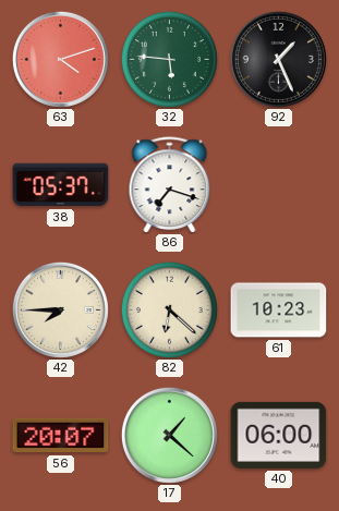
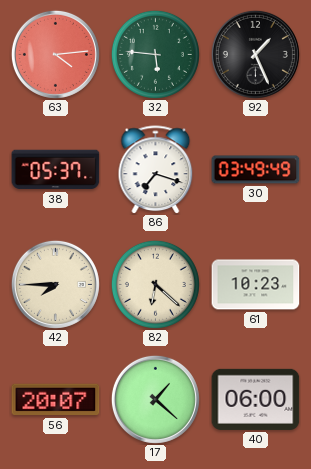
63: 4:12 -> 4:14
30: none -> 03:49
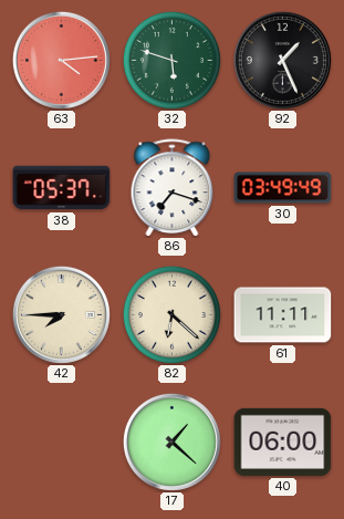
32: 5:46 -> 5:48
61: 10:23 -> 11:11
56: 20:07 -> none
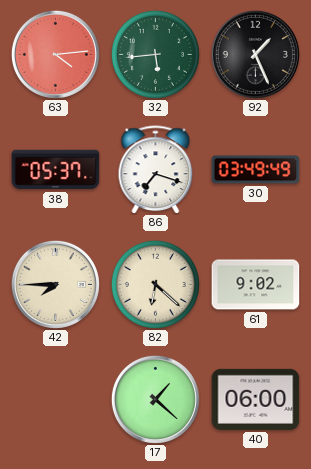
32: 5:48 -> 5:44
61: 11:11 -> 9:02
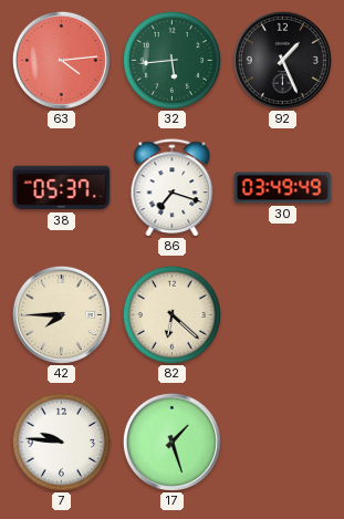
61: 9:02 -> none
7: none -> 9:46
17: 1:22 -> 1:27
40: 06:00 -> none
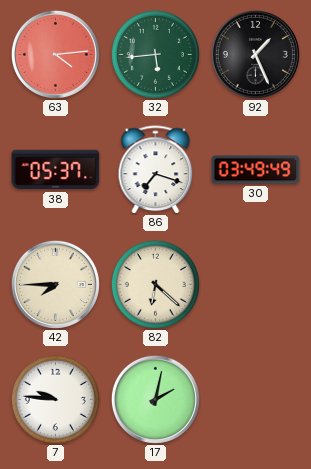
17: 1:27 -> 2:02
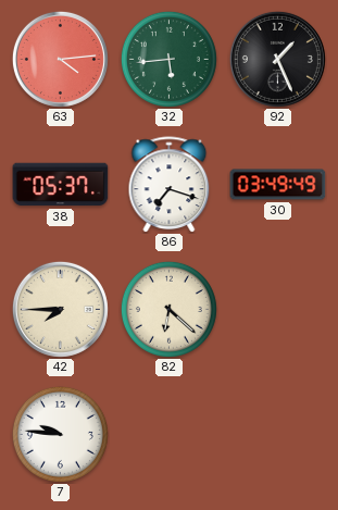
17: 2:02 -> none
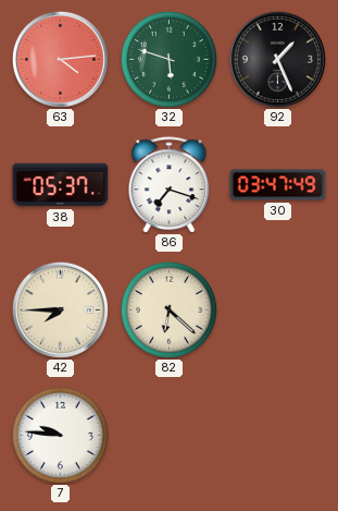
32: 5:44 -> 5:48
30: 03:49 -> 03:47
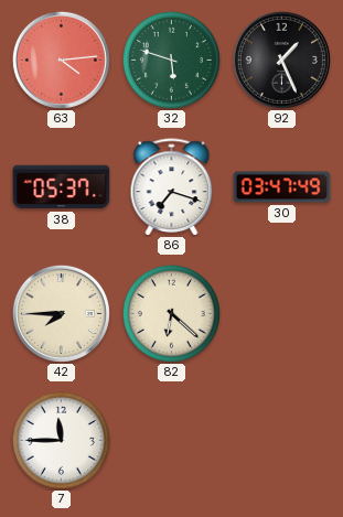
7: 9:46 -> 11:45
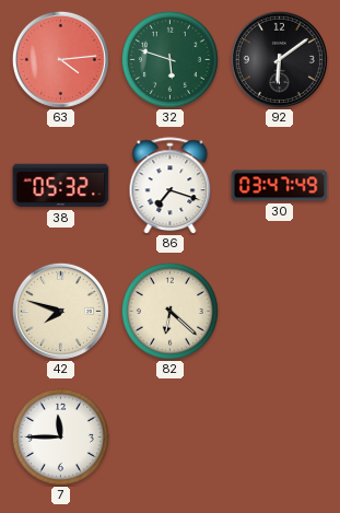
92: 1:26 -> 6:09
38: 05:37 -> 05:32
42: 7:45 -> 7:48
